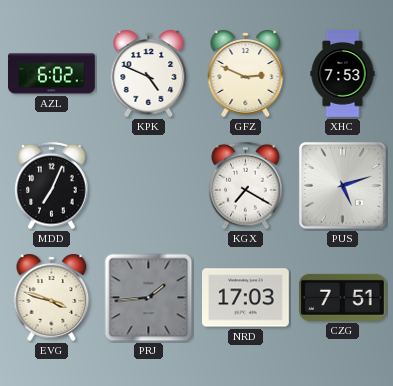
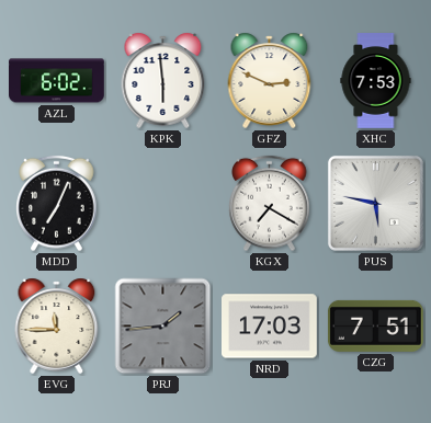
KPK: 4:49 -> 5:59
PUS: 5:12 -> 5:47
EVG: 3:48 -> 11:45
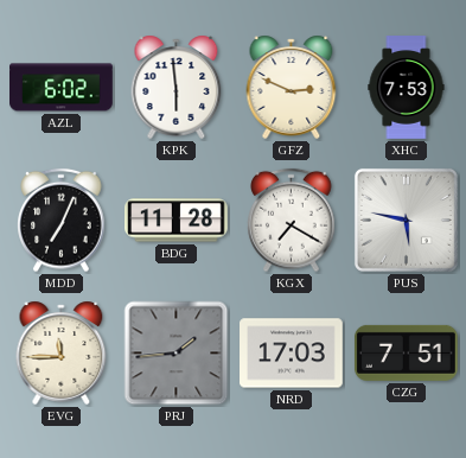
BDG: none -> 11:28
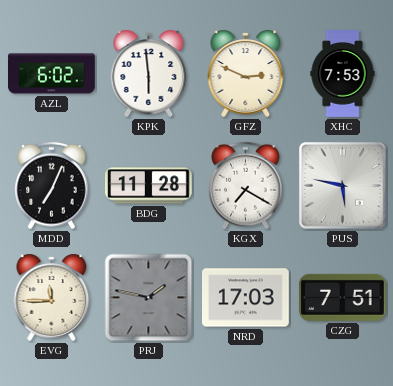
PRJ: 1:44 -> 1:47
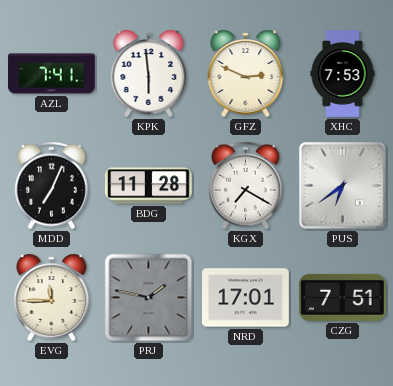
AZL: 6:02 -> 7:41
PUS: 5:47 -> 6:39
NRD: 17:03 -> 17:01
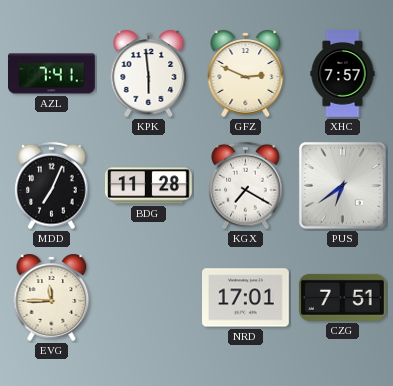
XHC: 7:53 -> 7:57
PRJ: 1:47 -> none
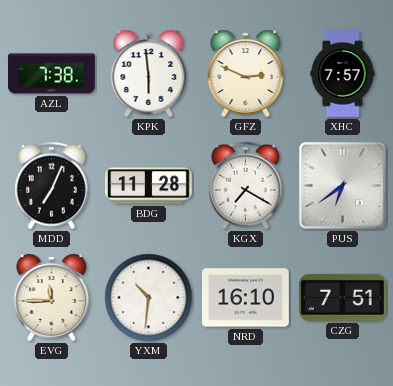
AZL: 7:41 -> 7:38
YXM: none -> 10:31
NRD: 17:01 -> 16:10
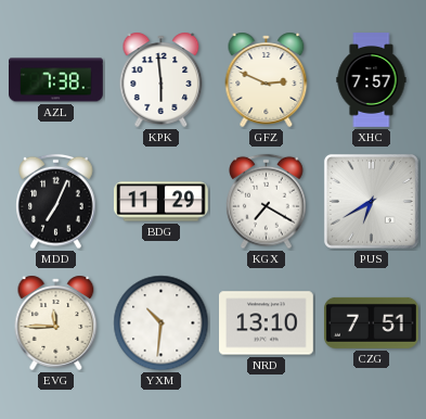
BDG: 11:28 -> 11:29
PUS: 6:39 -> 6:40
NRD: 16:10 -> 13:10
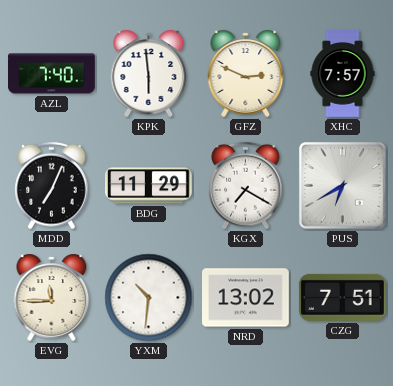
AZL: 7:38 -> 7:40
NRD: 13:10 -> 13:02
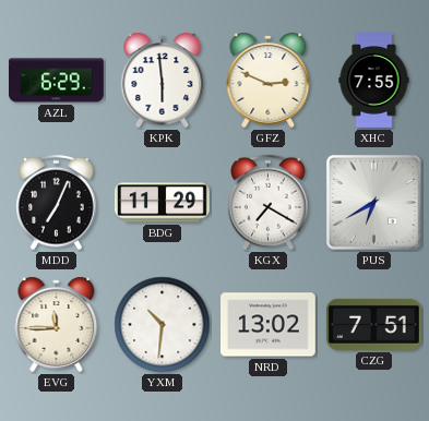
AZL: 7:40 -> 6:29
XHC: 7:57 -> 7:55
